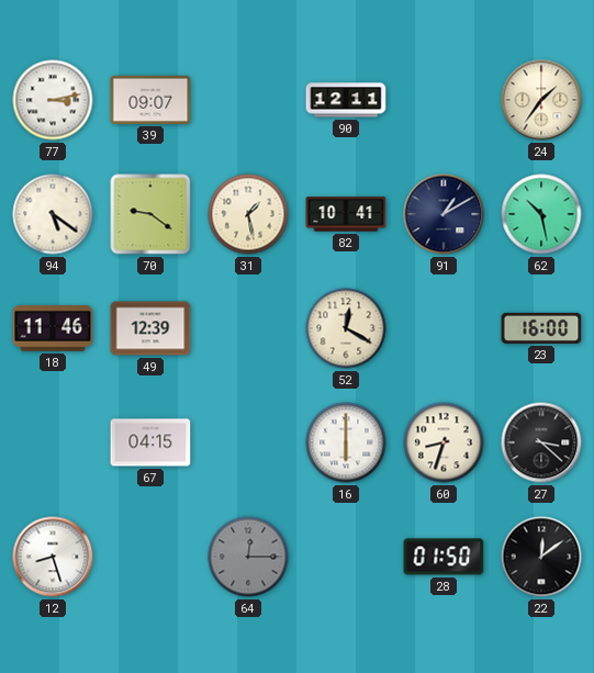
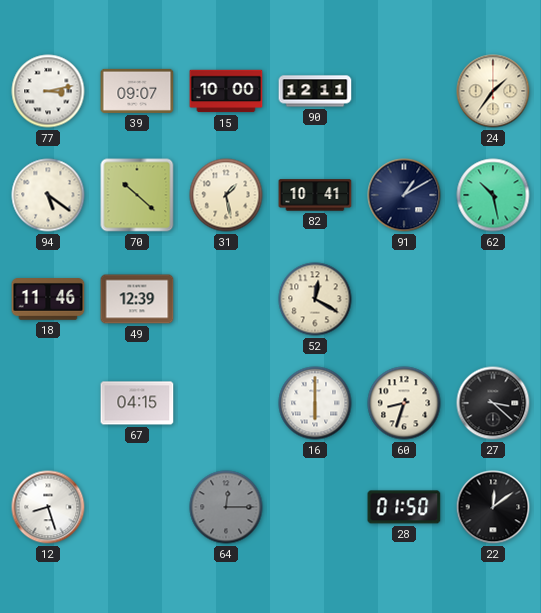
15: none -> 10:00
70: 9:21 -> 10:22
23: 16:00 -> none
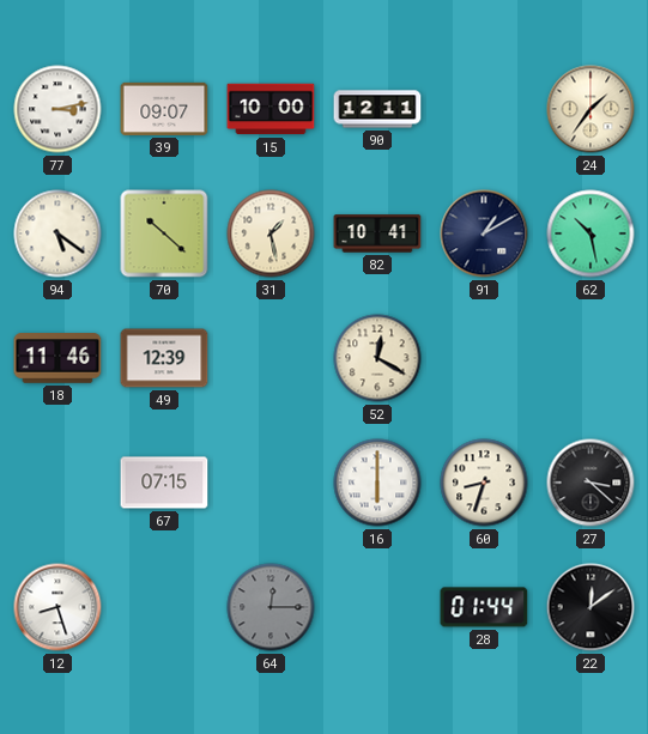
67: 04:15 -> 07:15
28: 01:50 -> 01:44
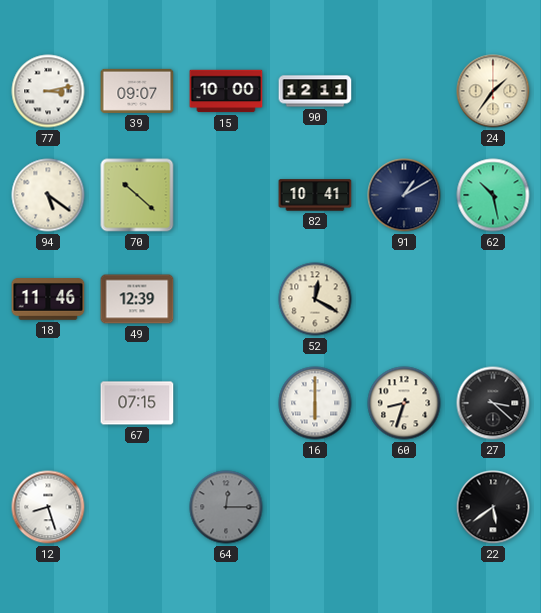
31: 1:28 -> none
28: 01:44 -> none
22: 12:09 -> 5:39
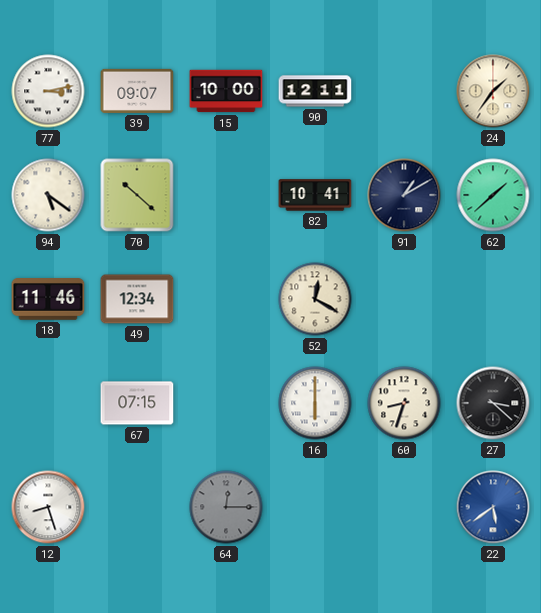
62: 10:28 -> 1:38
49: 12:39 -> 12:34
22 dial: black -> blue
